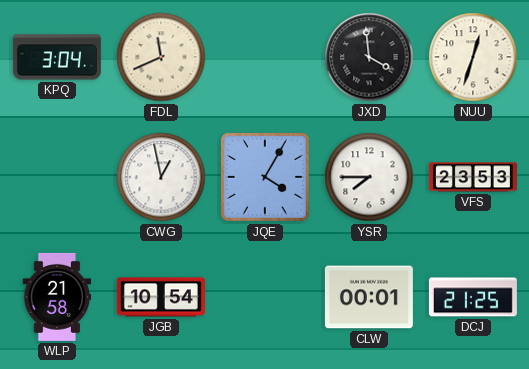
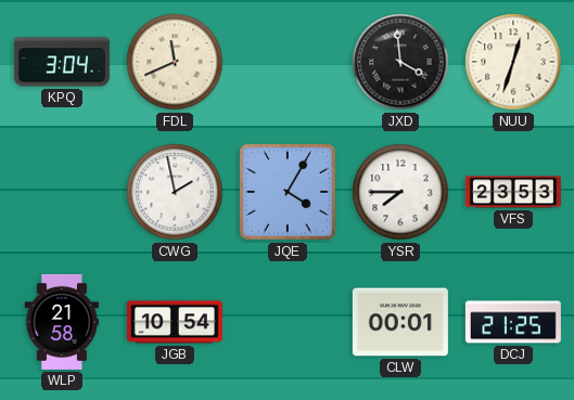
CWG: 12:58 -> 1:58
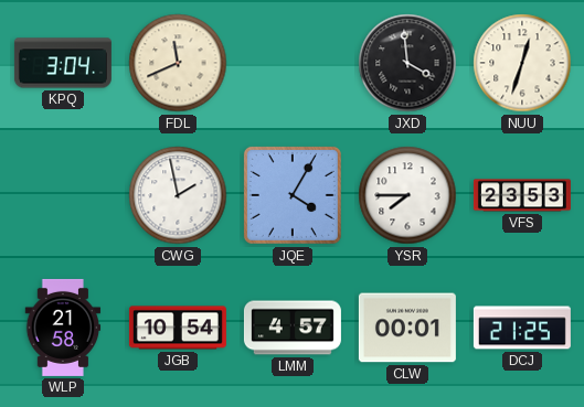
LMM: none -> 4:57
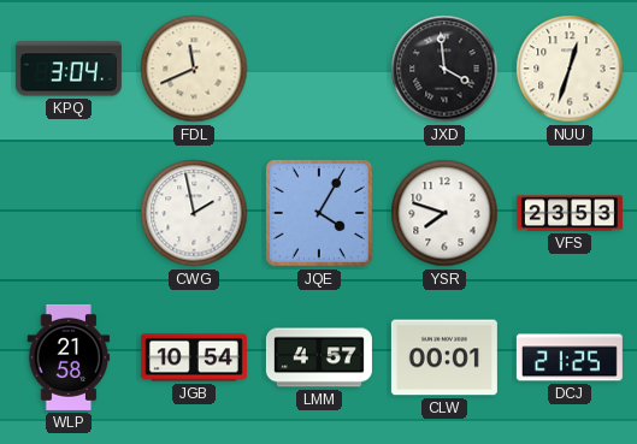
YSR: 7:45 -> 7:48
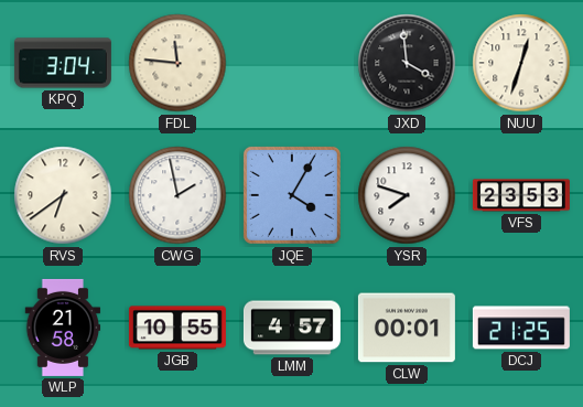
FDL: 11:41 -> 11:46
RVS: none -> 6:39
JGB: 10:54 -> 10:55
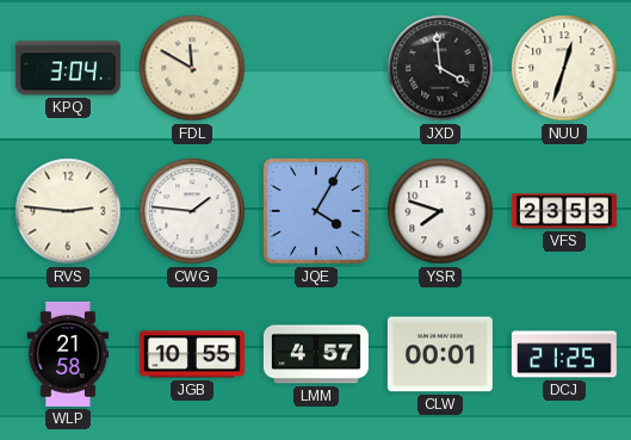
FDL: 11:46 -> 11:50
RVS: 6:39 -> 2:46
CWG: 1:58 -> 1:46
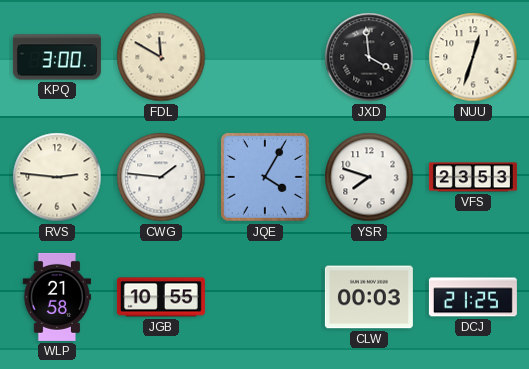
KPQ: 3:04 -> 3:00
LMM: 4:57 -> none
CLW: 00:01 -> 00:03
